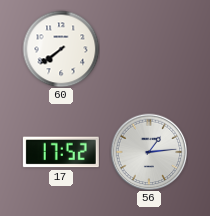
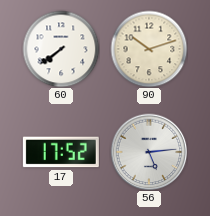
90: none -> 10:12
56: 1:14 -> 5:14
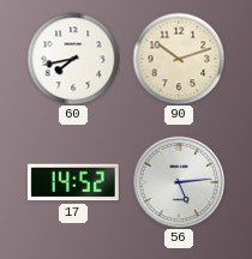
60: 7:39 -> 7:43
17: 17:52 -> 14:52
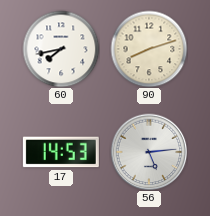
90: 10:12 -> 8:12
17: 14:52 -> 14:53
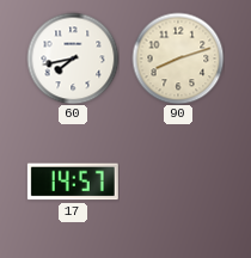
17: 14:53 -> 14:57
56: 5:14 -> none
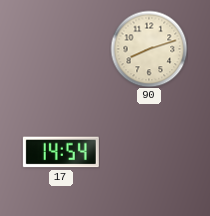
60: 7:43 -> none
17: 14:57 -> 14:54
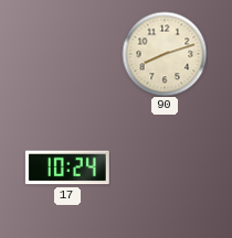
17: 14:54 -> 10:24
